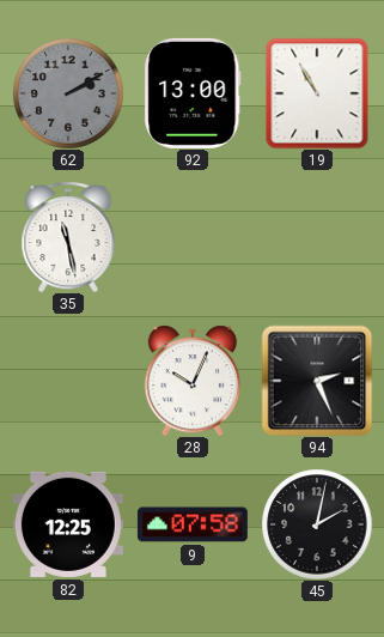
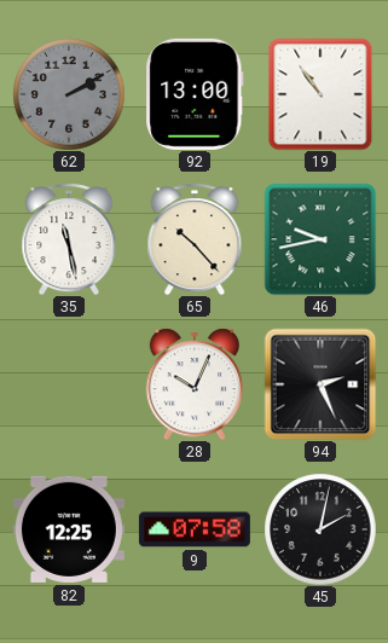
19: 10:55 -> 10:54
65: none -> 10:23
46: none -> 9:43
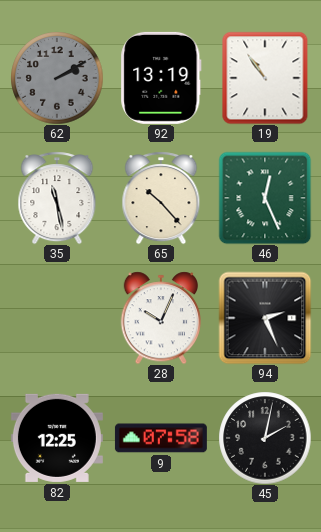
92: 13:00 -> 13:19
46: 9:43 -> 12:26
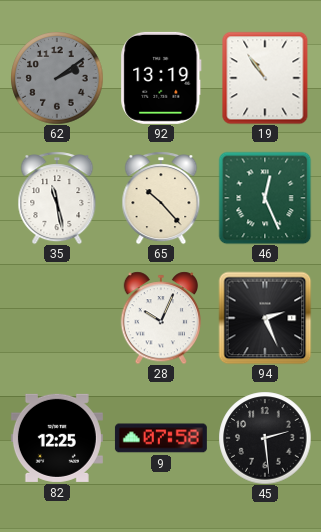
62: 2:10 -> 2:09
45: 2:02 -> 2:29
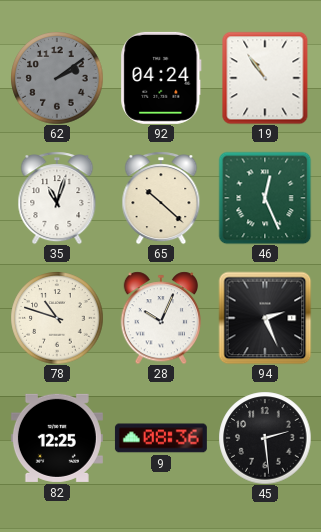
92: 13:19 -> 04:24
35: 11:28 -> 11:03
65: 10:23 -> 10:22
78: none -> 10:48
9: 07:58 -> 08:36
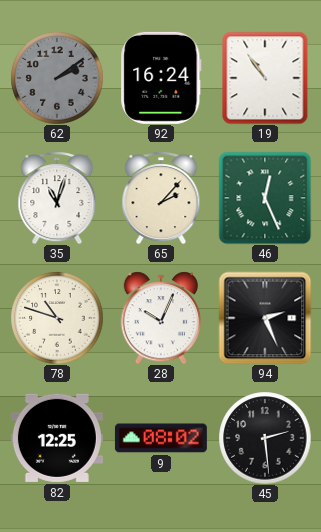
92: 04:24 -> 16:24
65: 10:22 -> 2:07
9: 08:36 -> 08:02
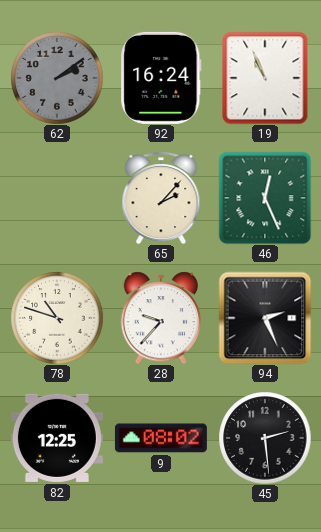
19: 10:54 -> 10:56
35: 11:03 -> none
28: 10:04 -> 9:37
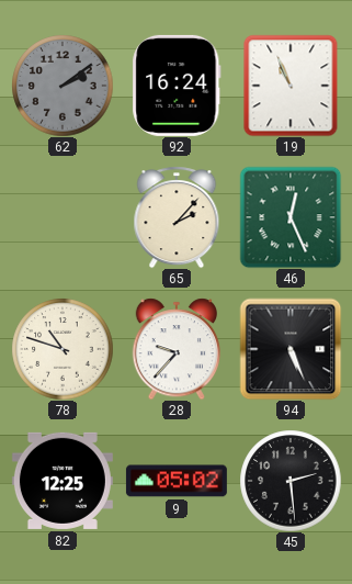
94: 2:26 -> 5:26
9: 08:02 -> 05:02
